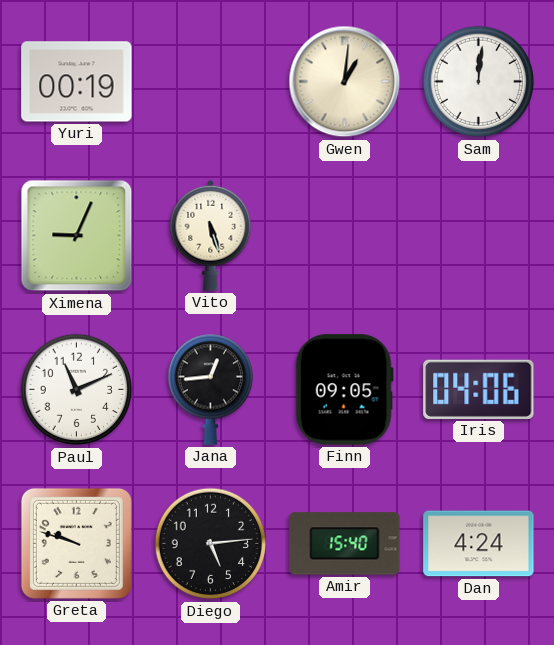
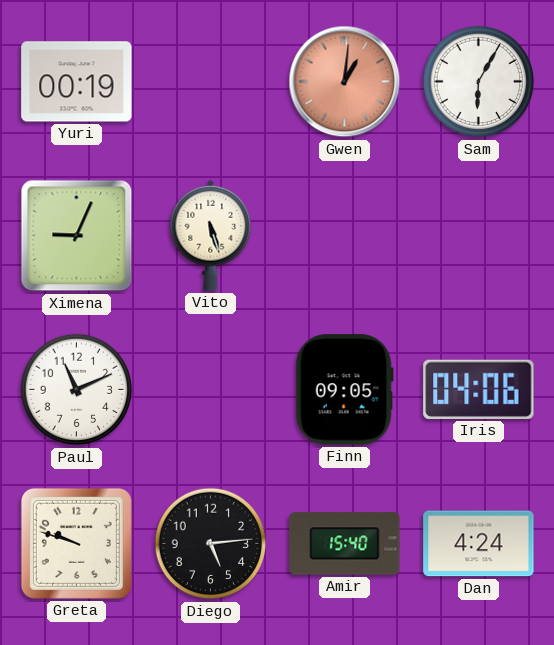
Gwen dial: cream -> salmon
Sam: 12:01 -> 6:05
Jana: 12:44 -> none
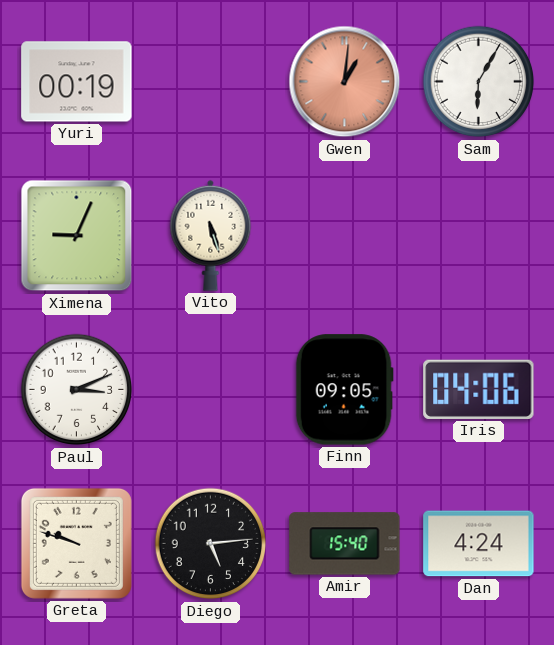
Paul: 11:11 -> 3:11
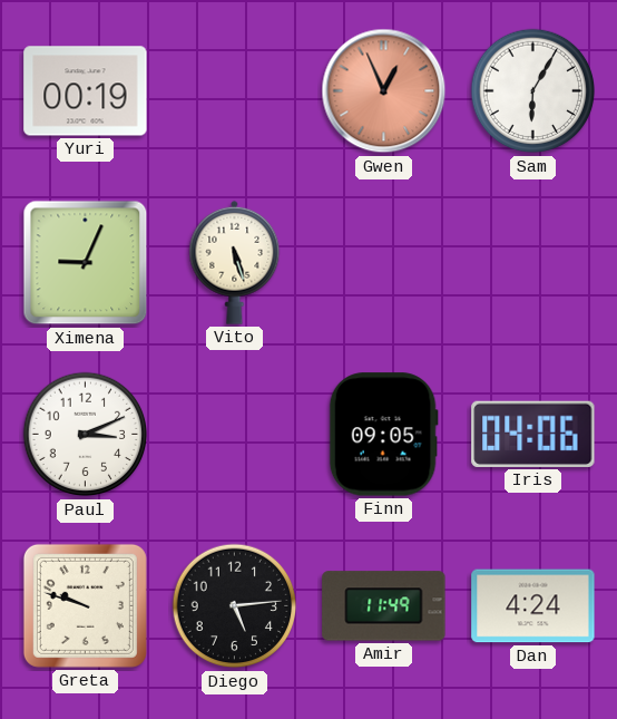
Gwen: 1:01 -> 12:56
Amir: 15:40 -> 11:49
